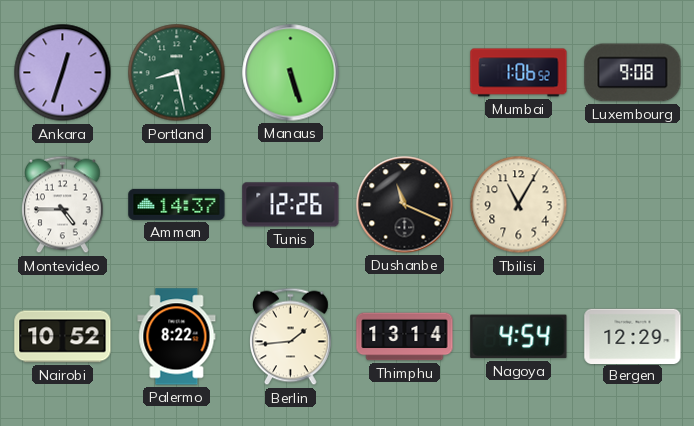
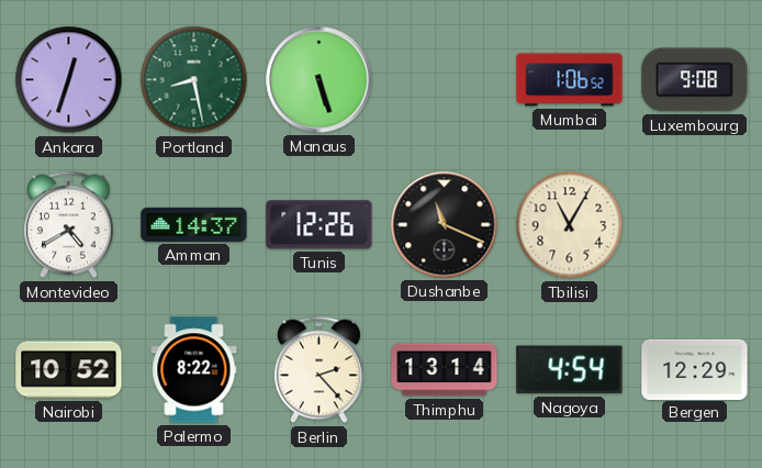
Montevideo: 4:45 -> 4:40
Berlin: 1:44 -> 2:23
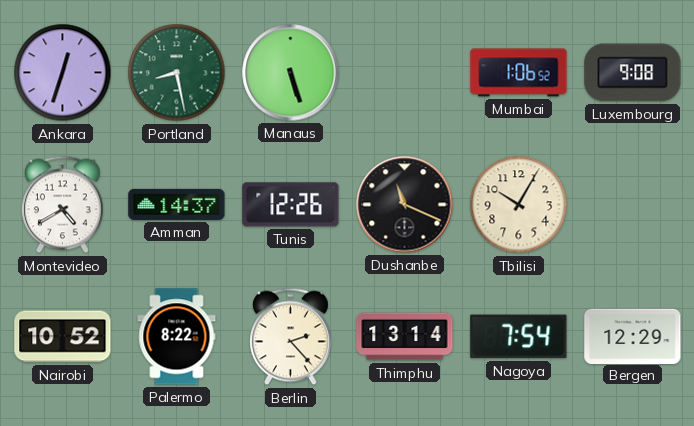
Tbilisi: 11:05 -> 10:05
Nagoya: 4:54 -> 7:54
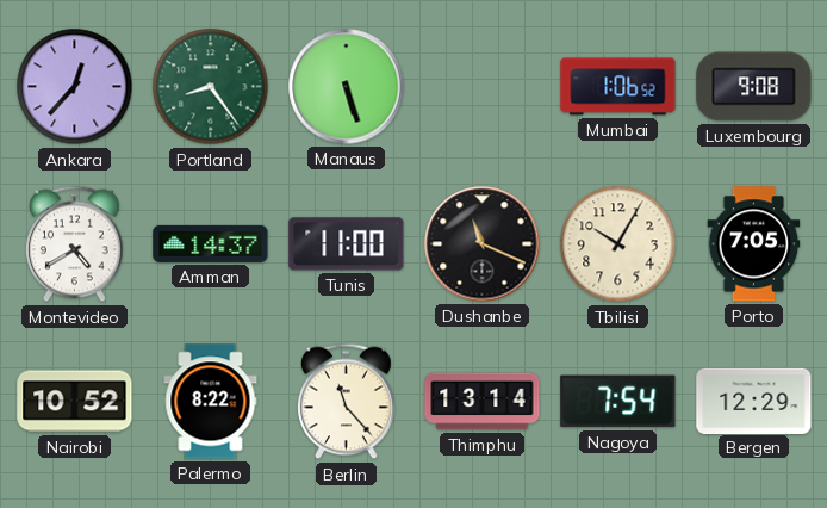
Ankara: 12:33 -> 12:37
Portland: 8:28 -> 8:24
Tunis: 12:26 -> 11:00
Porto: none -> 7:05
Berlin: 2:23 -> 11:23
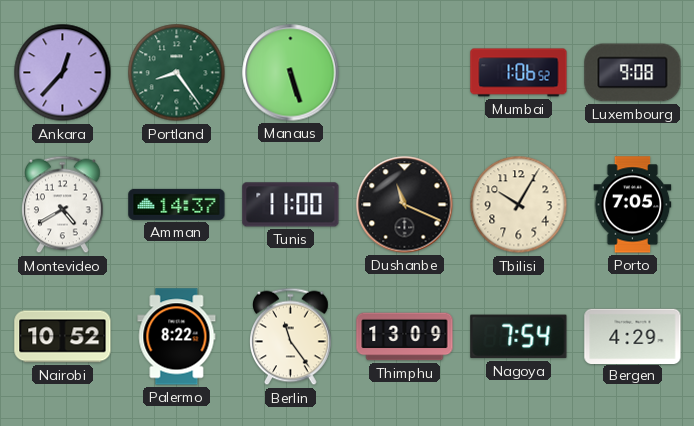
Berlin: 11:23 -> 11:24
Thimphu: 13:14 -> 13:09
Bergen: 12:29 -> 4:29
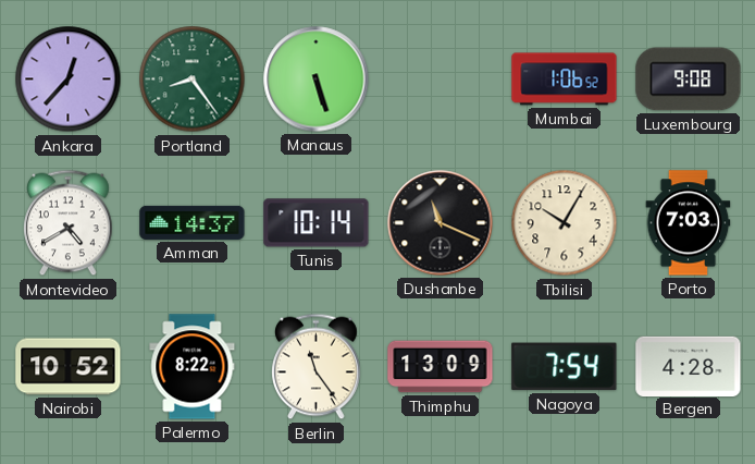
Tunis: 11:00 -> 10:14
Porto: 7:05 -> 7:03
Bergen: 4:29 -> 4:28
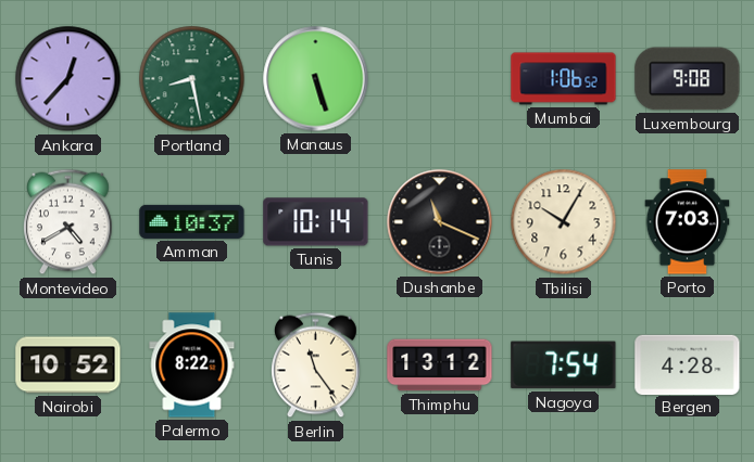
Portland: 8:24 -> 8:28
Amman: 14:37 -> 10:37
Thimphu: 13:09 -> 13:12
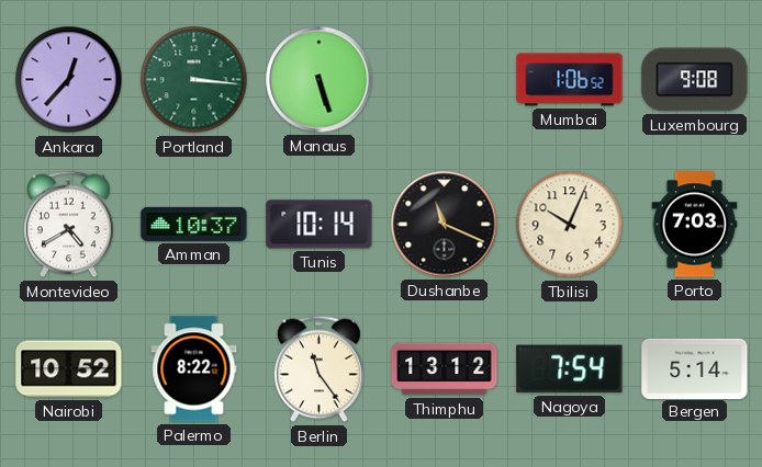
Portland: 8:28 -> 3:16
Tbilisi: 10:05 -> 10:04
Bergen: 4:28 -> 5:14
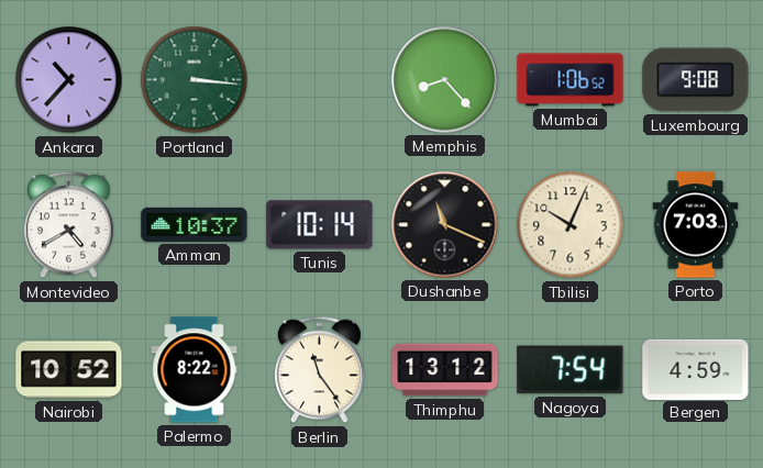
Ankara: 12:37 -> 10:37
Manaus: 5:27 -> none
Memphis: none -> 8:23
Bergen: 5:14 -> 4:59
